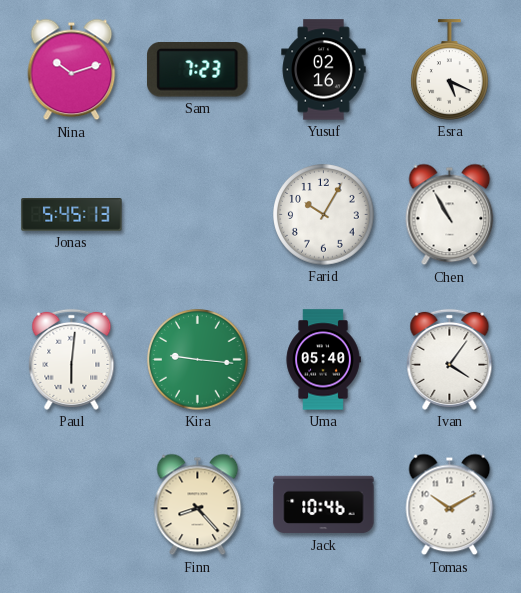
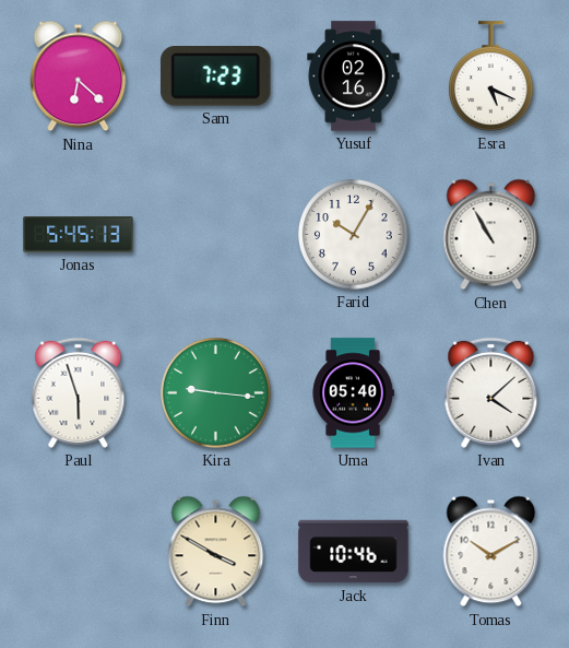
Nina: 10:12 -> 6:22
Paul: 6:01 -> 5:57
Ivan: 4:06 -> 4:08
Finn: 8:23 -> 3:50
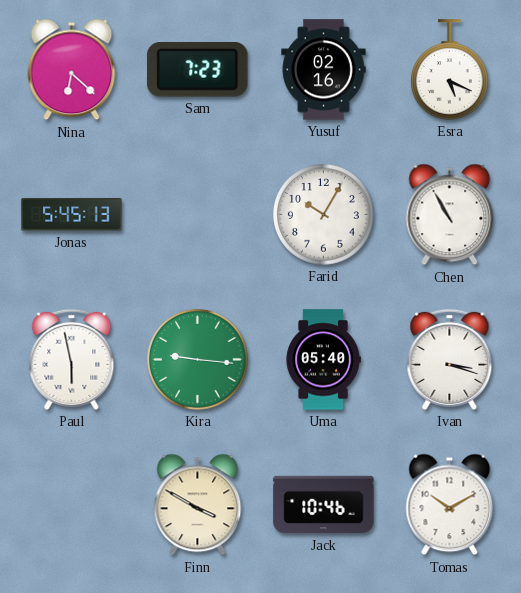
Paul: 5:57 -> 5:58
Ivan: 4:08 -> 3:18
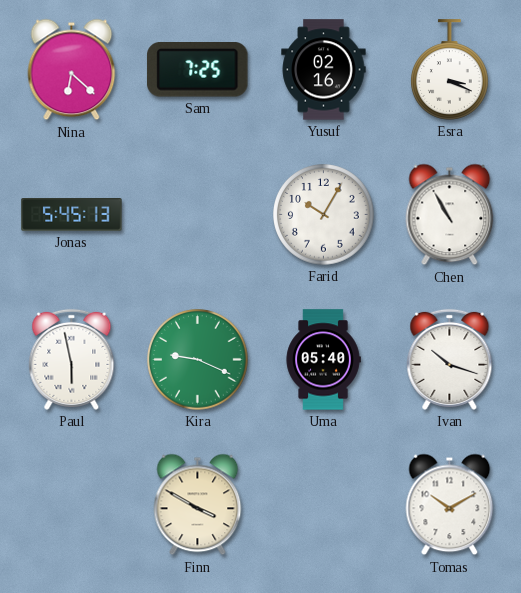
Sam: 7:23 -> 7:25
Esra: 5:19 -> 3:19
Kira: 9:16 -> 9:19
Ivan: 3:18 -> 10:18
Jack: 10:46 -> none
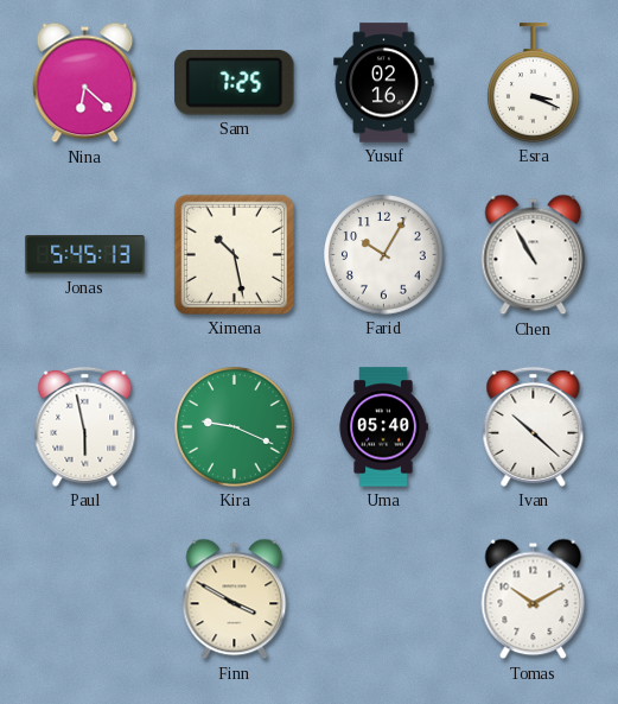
Ximena: none -> 10:28
Ivan: 10:18 -> 10:22
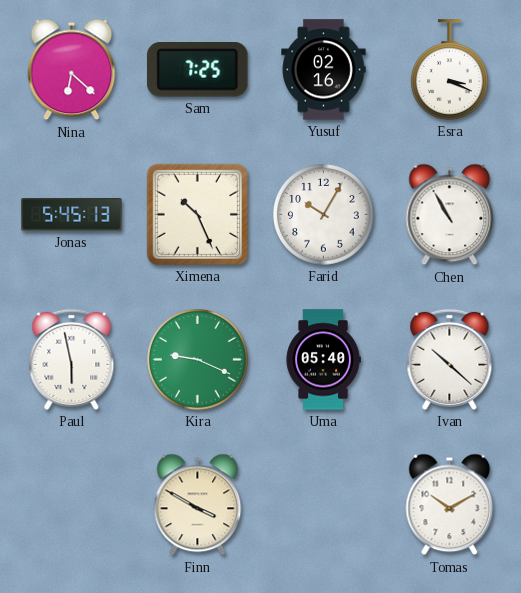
Ximena: 10:28 -> 10:26
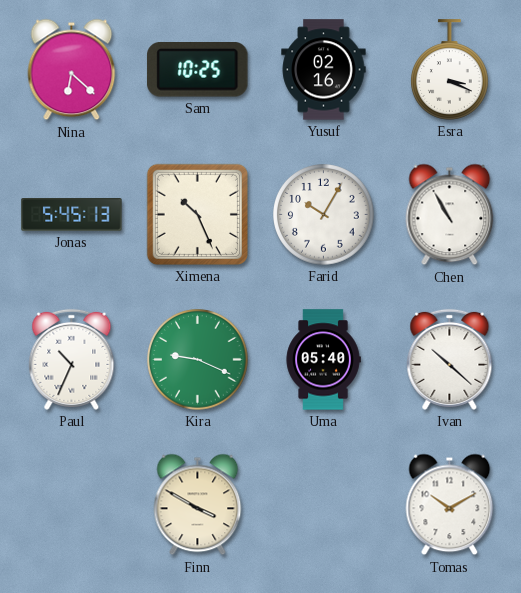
Sam: 7:25 -> 10:25
Paul: 5:58 -> 10:34
